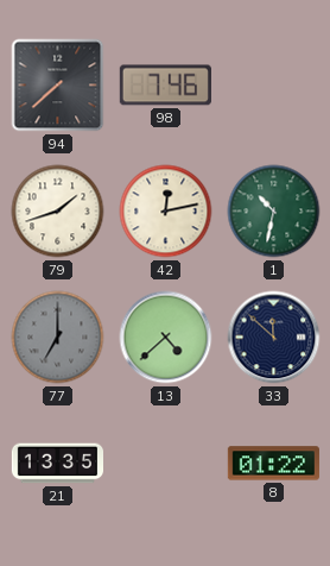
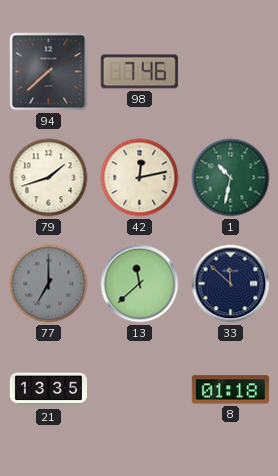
13: 4:38 -> 11:38
8: 01:22 -> 01:18
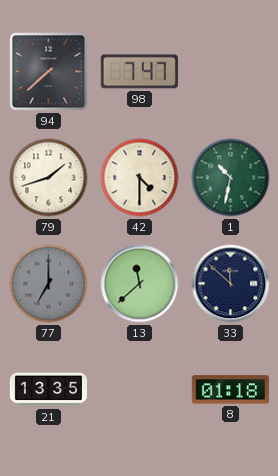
98: 7:46 -> 7:47
42: 12:13 -> 4:30
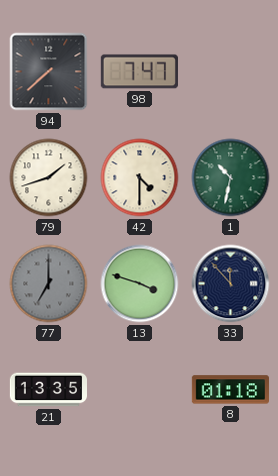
13: 11:38 -> 3:48
33: 11:52 -> 11:53
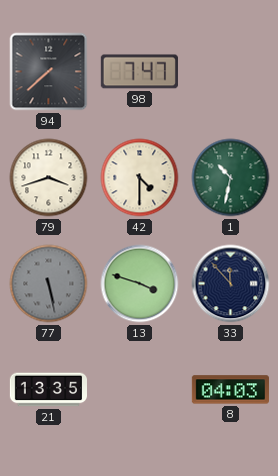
79: 1:42 -> 3:42
77: 7:00 -> 5:28
8: 01:18 -> 04:03
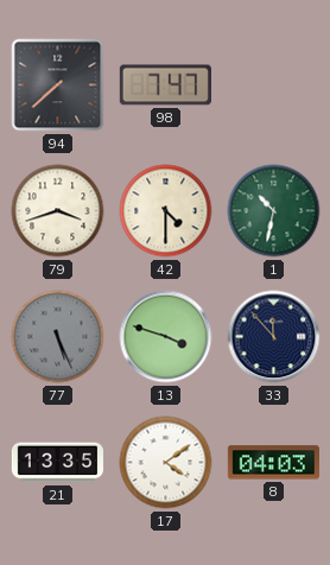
77: 5:28 -> 5:26
17: none -> 4:09
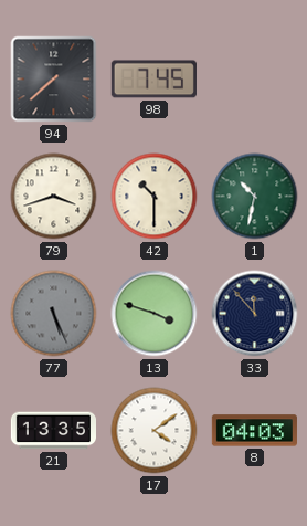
98: 7:47 -> 7:45
42: 4:30 -> 10:30
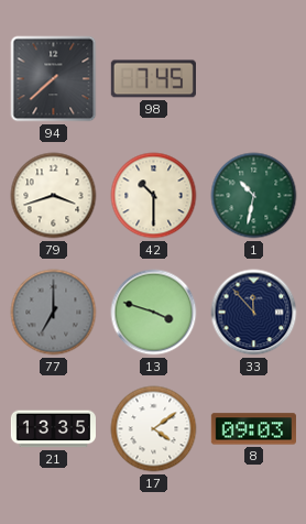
77: 5:26 -> 7:00
8: 04:03 -> 09:03
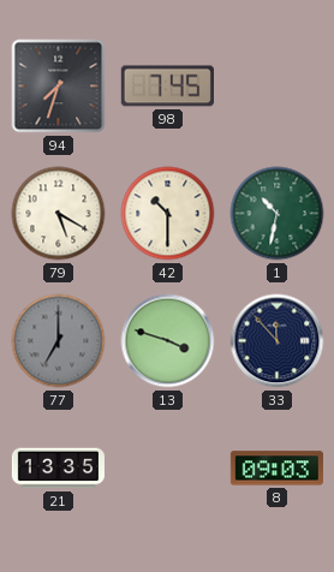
94: 7:38 -> 7:33
79: 3:42 -> 5:20
17: 4:09 -> none
